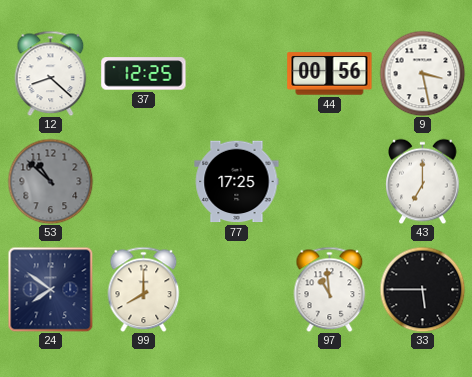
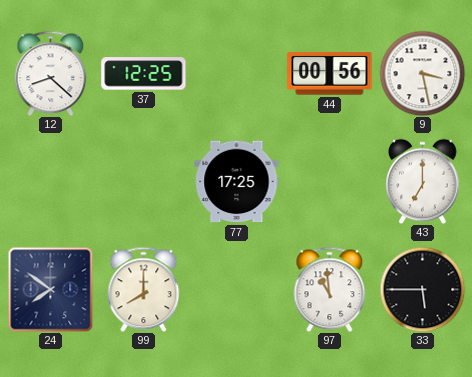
53: 10:52 -> none
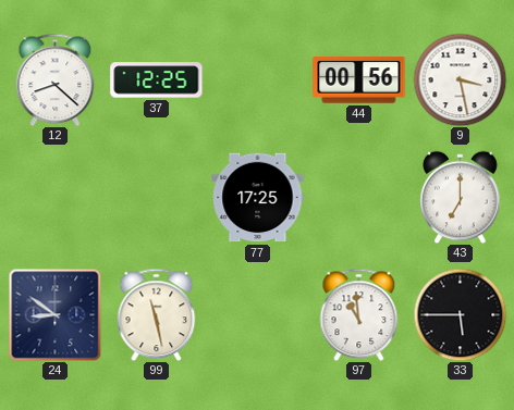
24: 7:51 -> 8:51
99: 8:00 -> 11:28
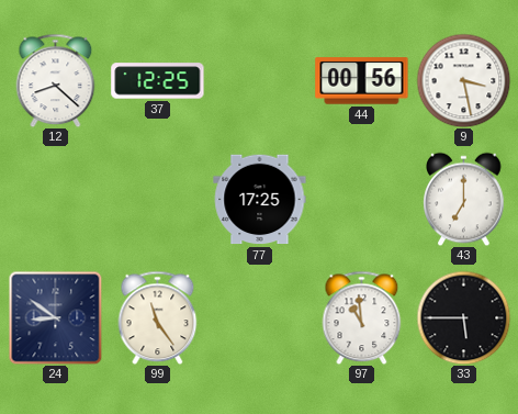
99: 11:28 -> 11:24
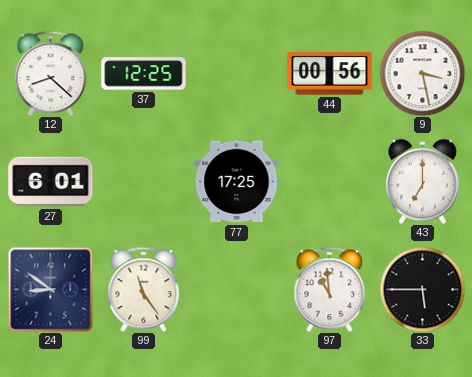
27: none -> 6:01
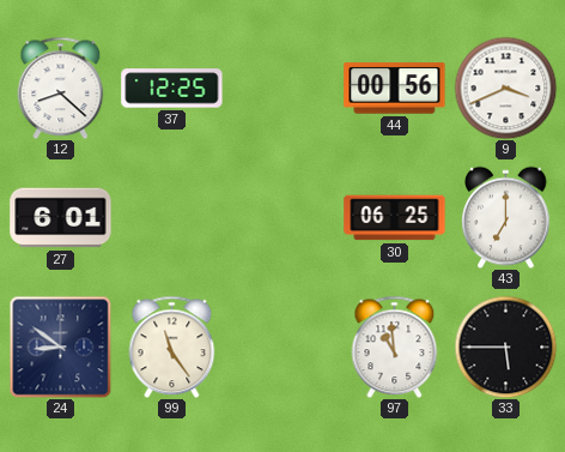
9: 3:28 -> 3:41
77: 17:25 -> none
30: none -> 06:25
